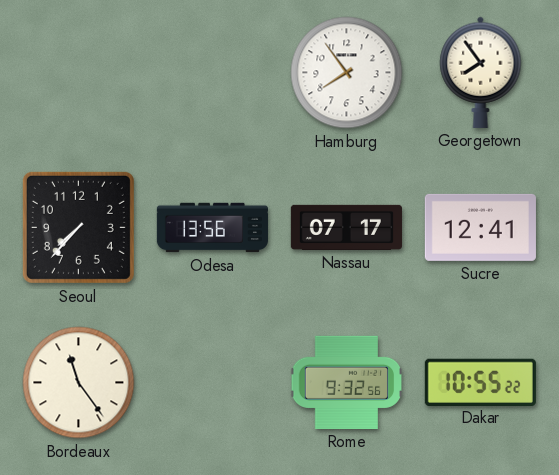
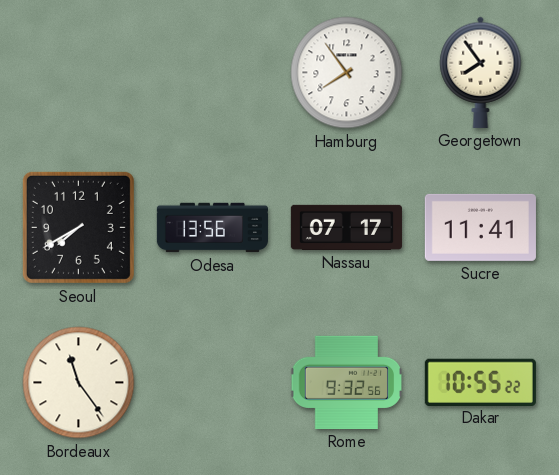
Seoul: 7:37 -> 7:40
Sucre: 12:41 -> 11:41
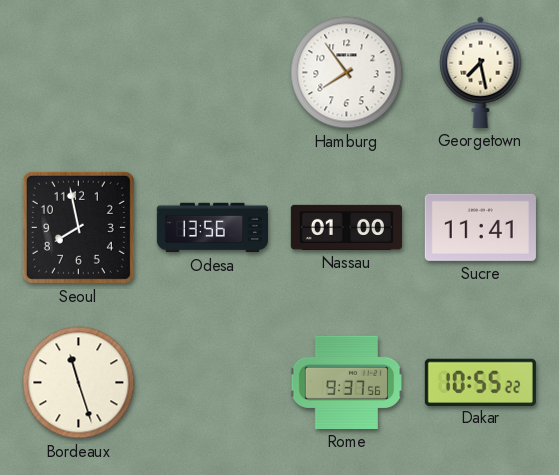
Georgetown: 7:54 -> 7:28
Seoul: 7:40 -> 7:58
Nassau: 07:17 -> 01:00
Bordeaux: 11:24 -> 11:27
Rome: 9:32 -> 9:37
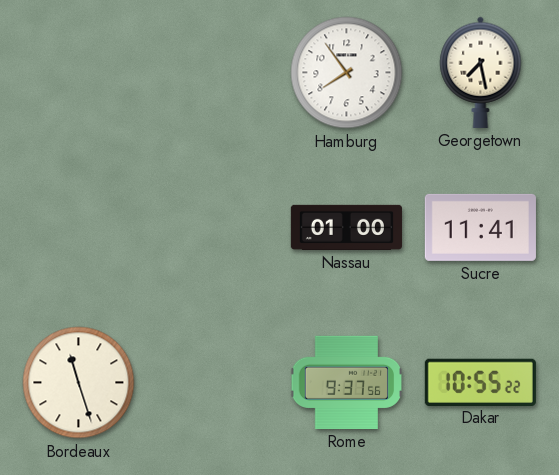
Seoul: 7:58 -> none
Odesa: 13:56 -> none
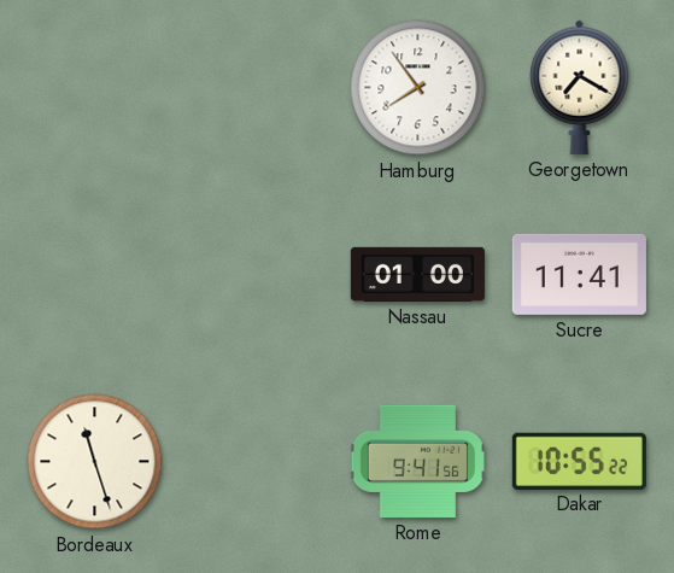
Georgetown: 7:28 -> 7:20
Rome: 9:37 -> 9:41
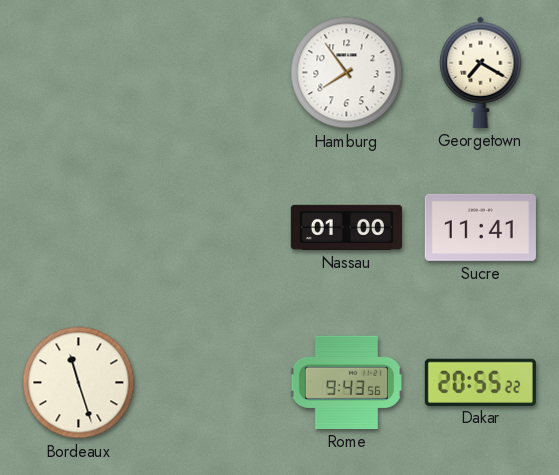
Rome: 9:41 -> 9:43
Dakar: 10:55 -> 20:55
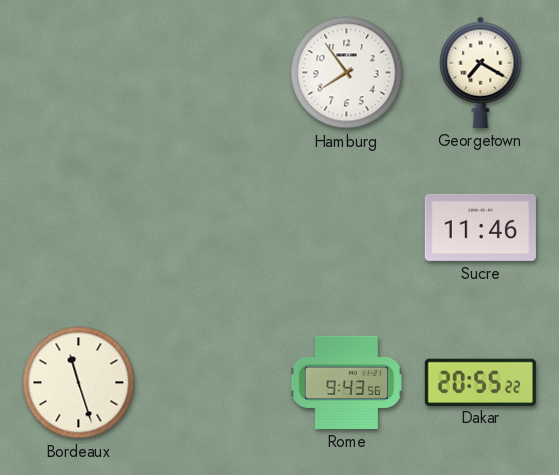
Nassau: 01:00 -> none
Sucre: 11:41 -> 11:46
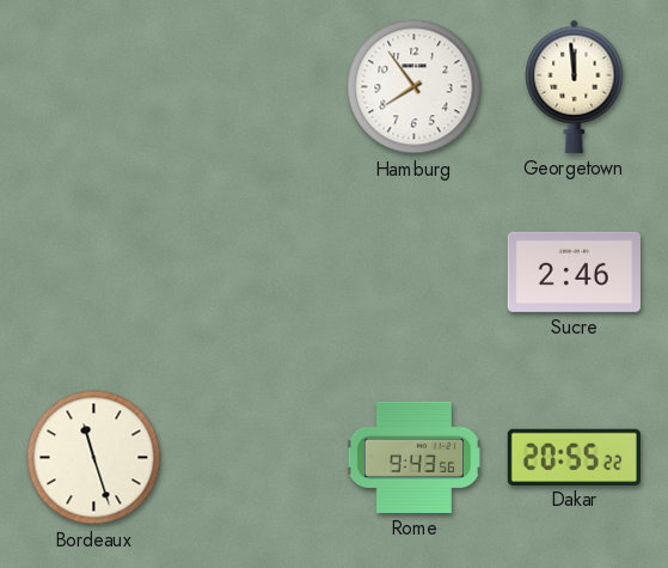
Georgetown: 7:20 -> 11:59
Sucre: 11:46 -> 2:46
